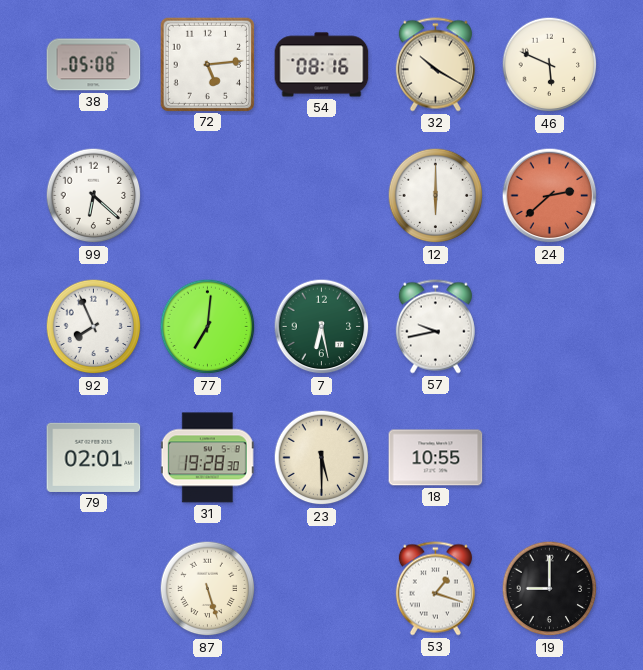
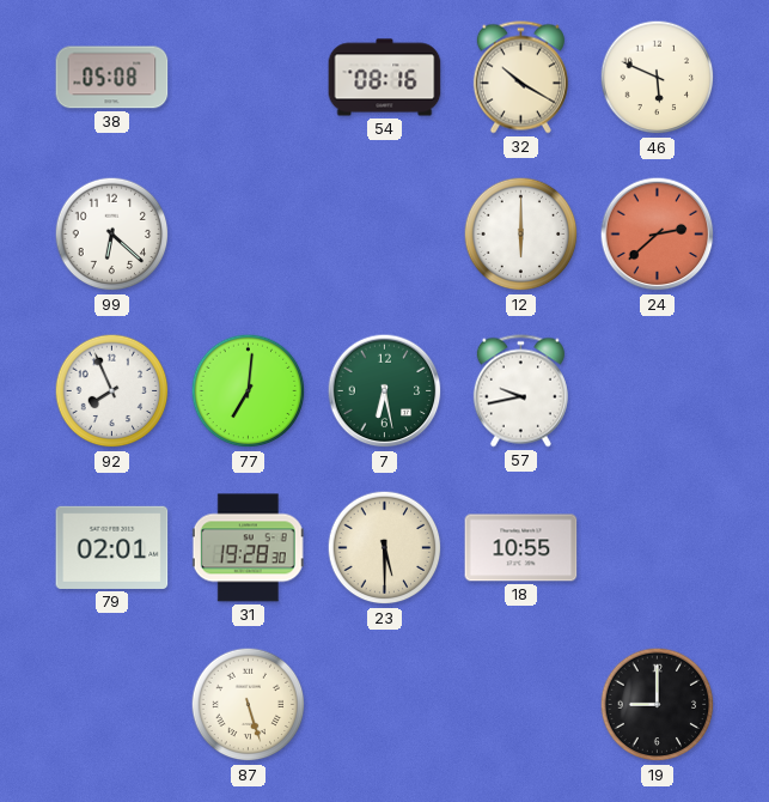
72: 5:14 -> none
53: 1:18 -> none
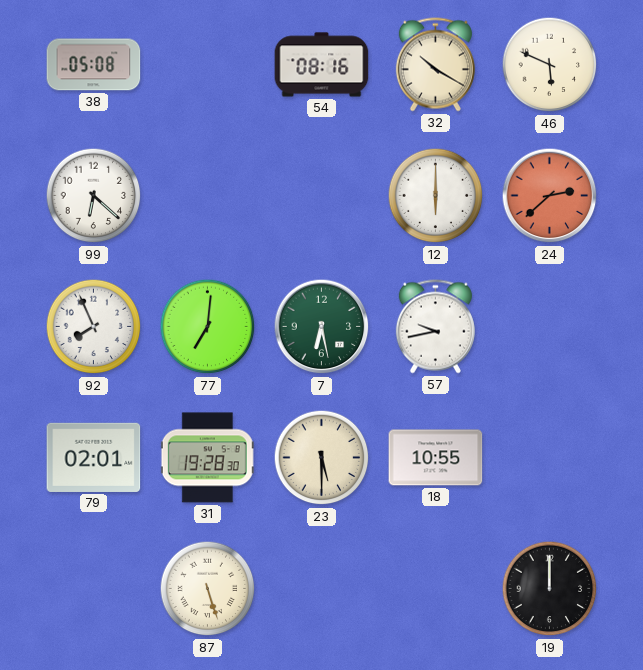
19: 9:00 -> 12:00
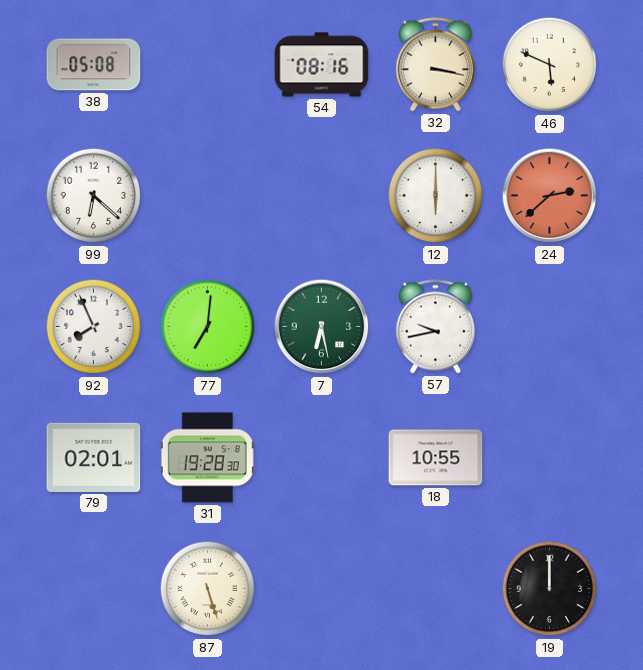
32: 10:20 -> 3:17
23: 5:30 -> none
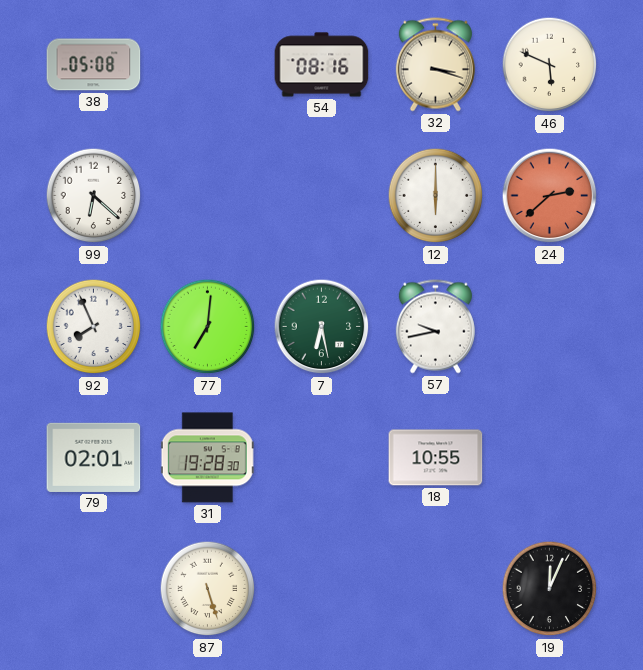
32: 3:17 -> 3:18
19: 12:00 -> 12:04
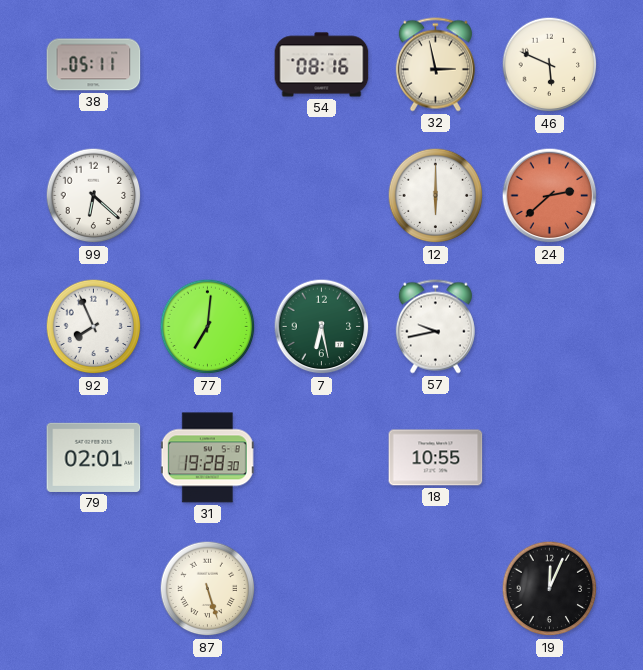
38: 05:08 -> 05:11
32: 3:18 -> 2:58
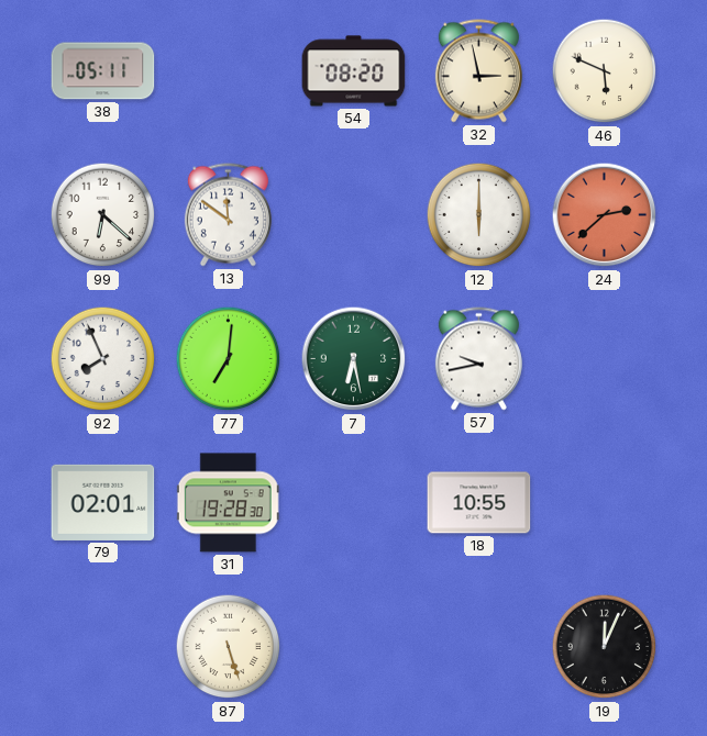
54: 08:16 -> 08:20
13: none -> 11:51
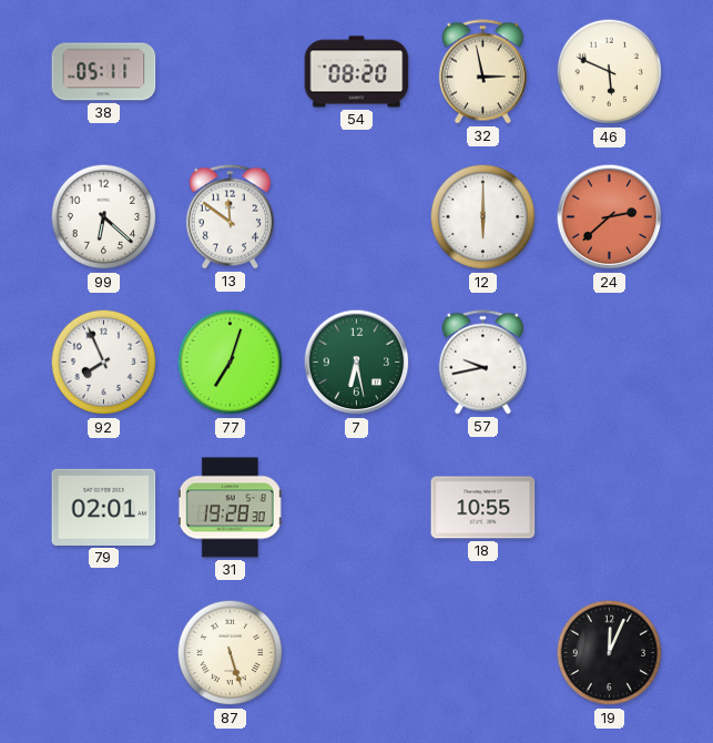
77: 7:01 -> 7:03
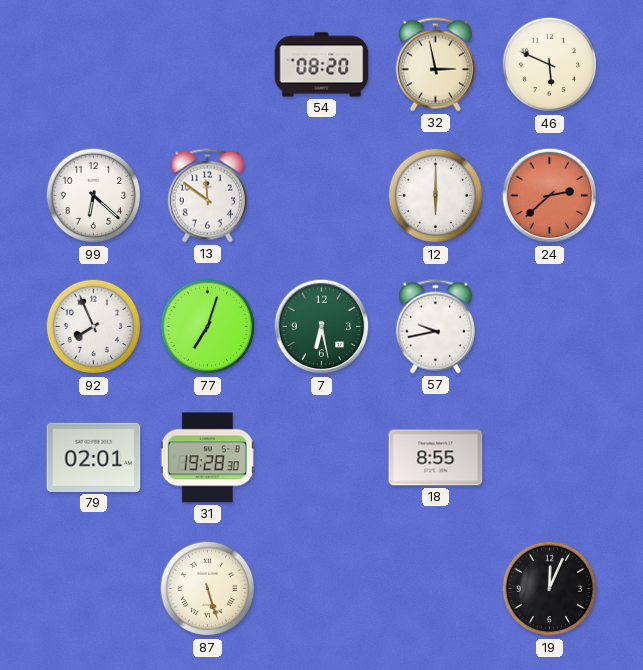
38: 05:11 -> none
18: 10:55 -> 8:55
